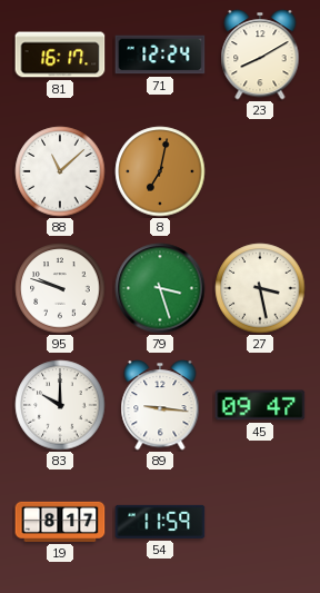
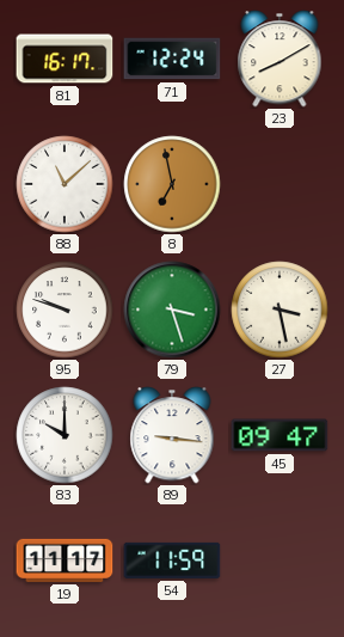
8: 7:02 -> 6:58
19: 8:17 -> 11:17
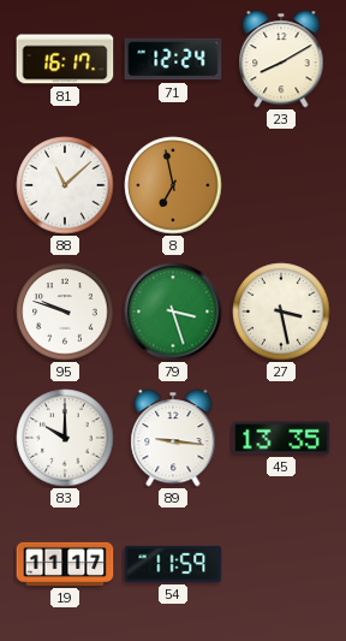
45: 09:47 -> 13:35
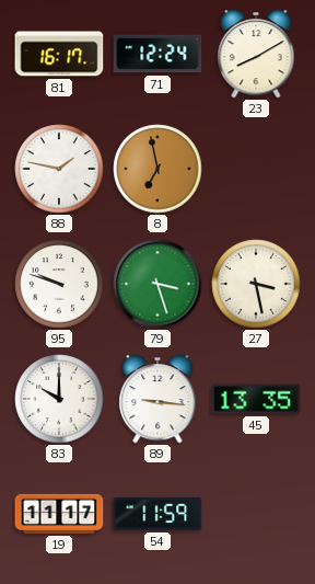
88: 11:08 -> 1:47
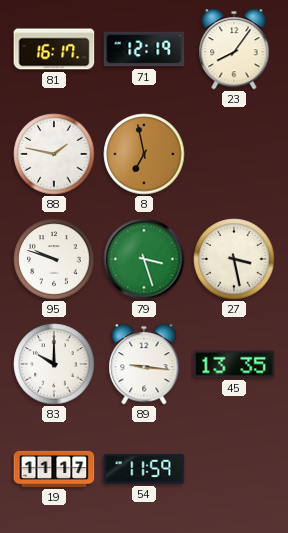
71: 12:24 -> 12:19
23: 8:10 -> 8:06
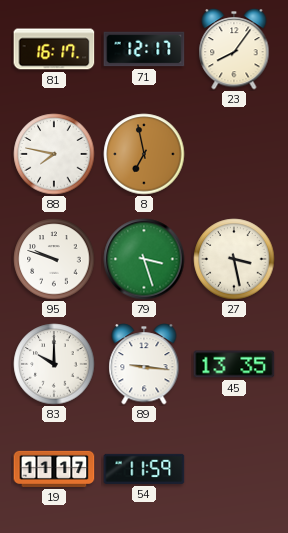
71: 12:19 -> 12:17
88: 1:47 -> 7:47
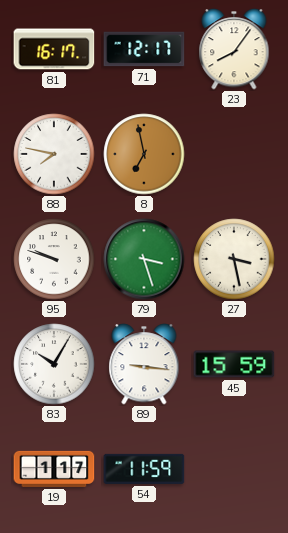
83: 10:00 -> 10:05
45: 13:35 -> 15:59
19: 11:17 -> 1:17
